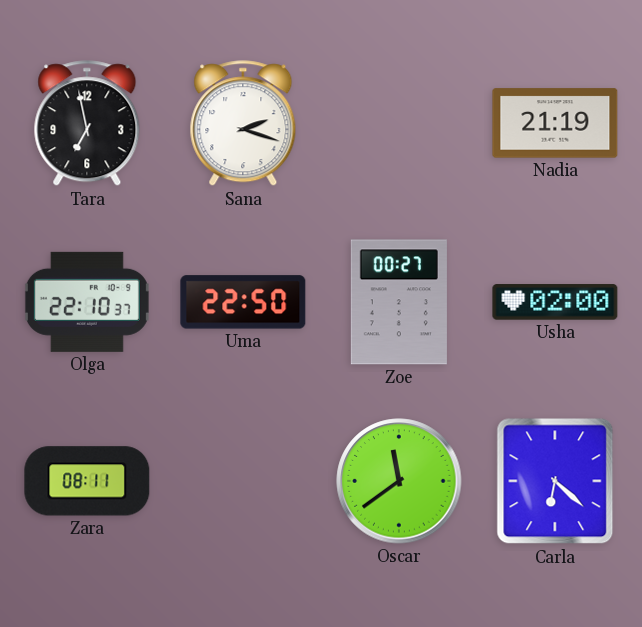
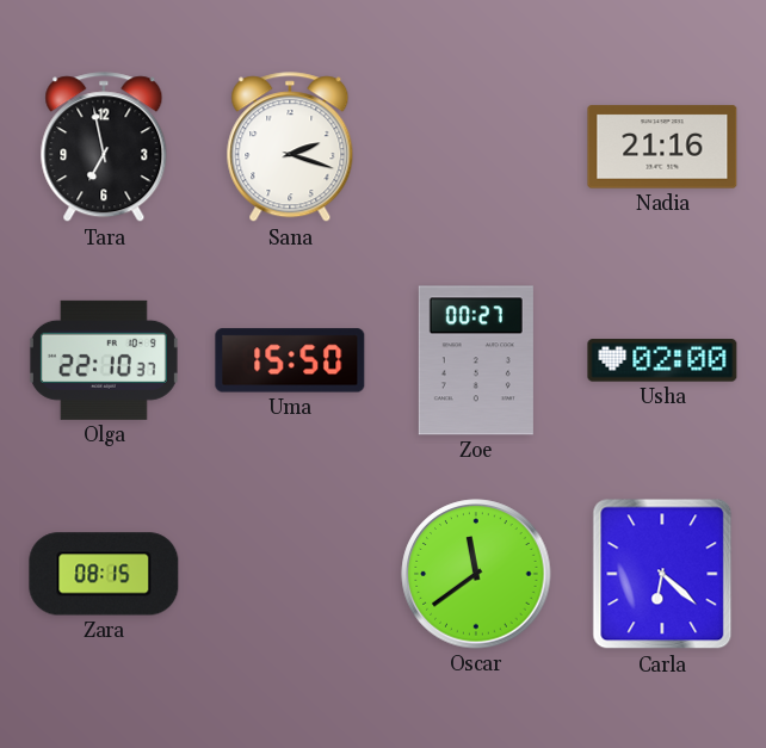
Nadia: 21:19 -> 21:16
Uma: 22:50 -> 15:50
Zara: 08:11 -> 08:15
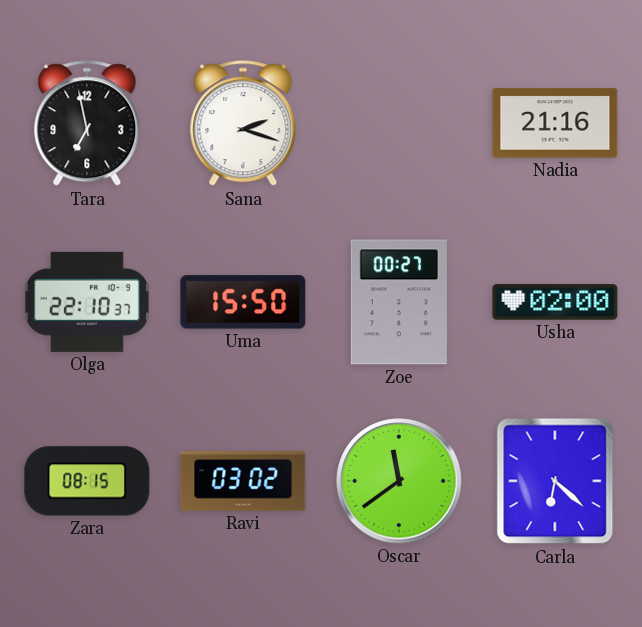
Ravi: none -> 03:02
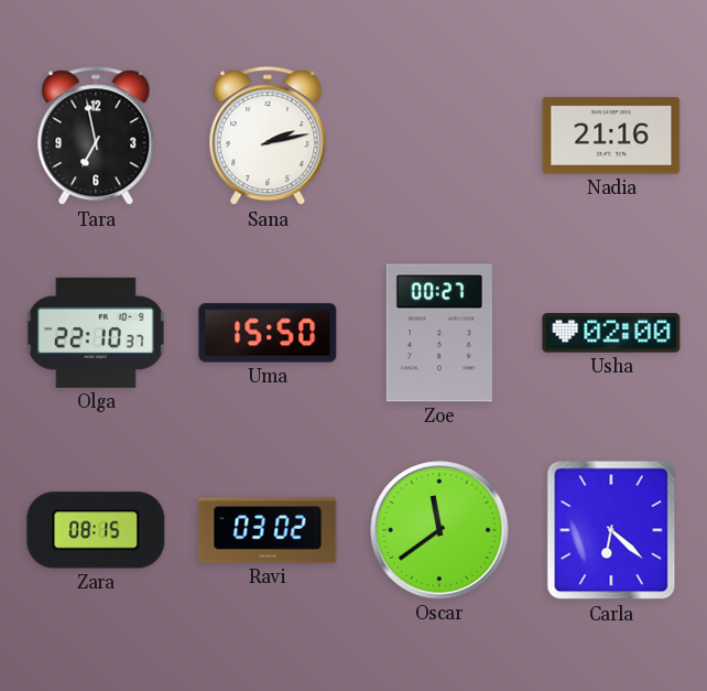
Sana: 2:18 -> 2:13
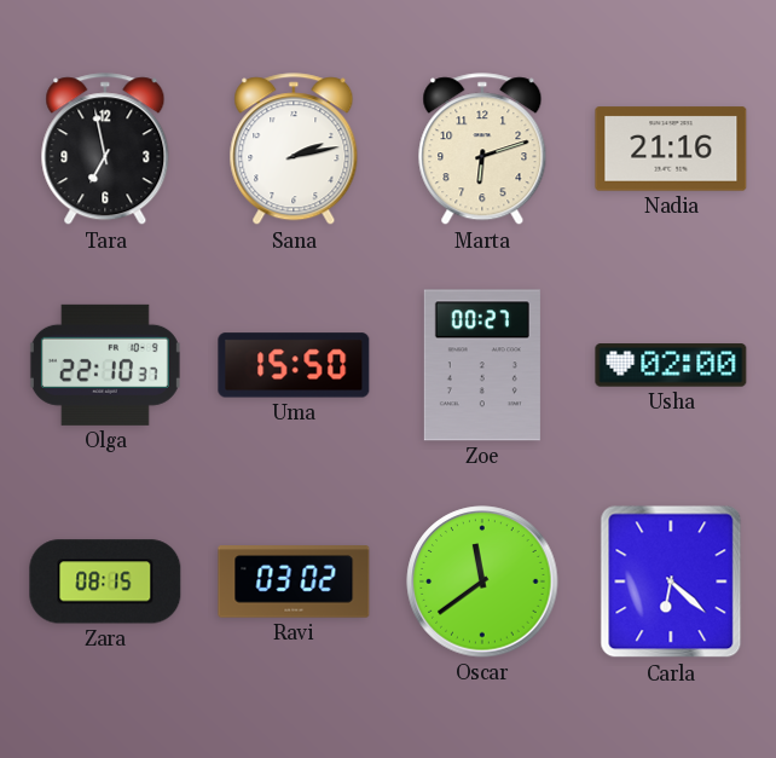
Marta: none -> 6:12
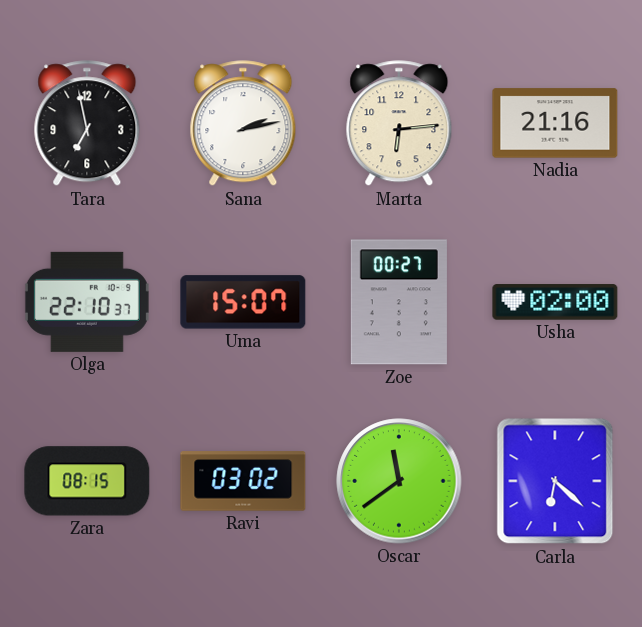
Marta: 6:12 -> 6:14
Uma: 15:50 -> 15:07
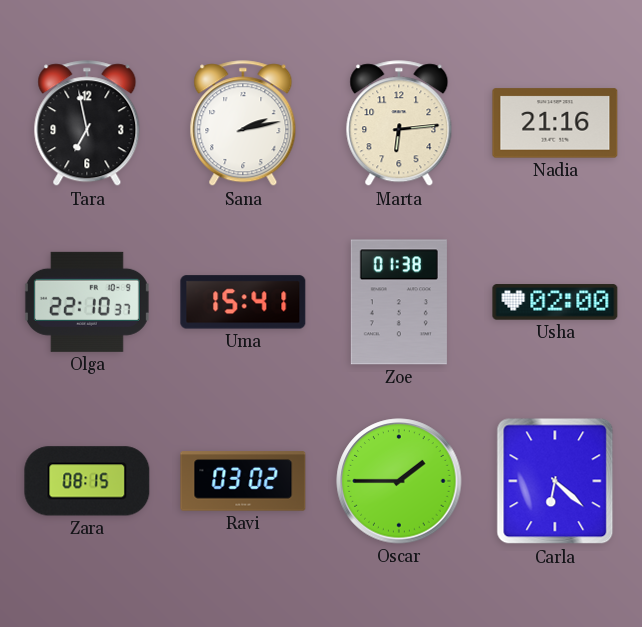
Uma: 15:07 -> 15:41
Zoe: 00:27 -> 01:38
Oscar: 11:39 -> 1:45
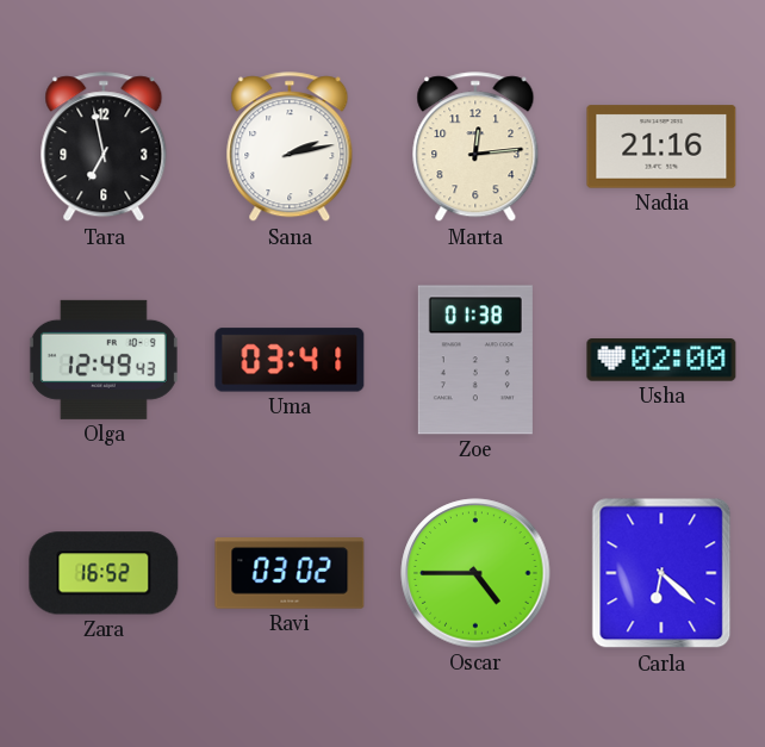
Marta: 6:14 -> 12:14
Olga: 22:10 -> 12:49
Uma: 15:41 -> 03:41
Zara: 08:15 -> 16:52
Oscar: 1:45 -> 4:45
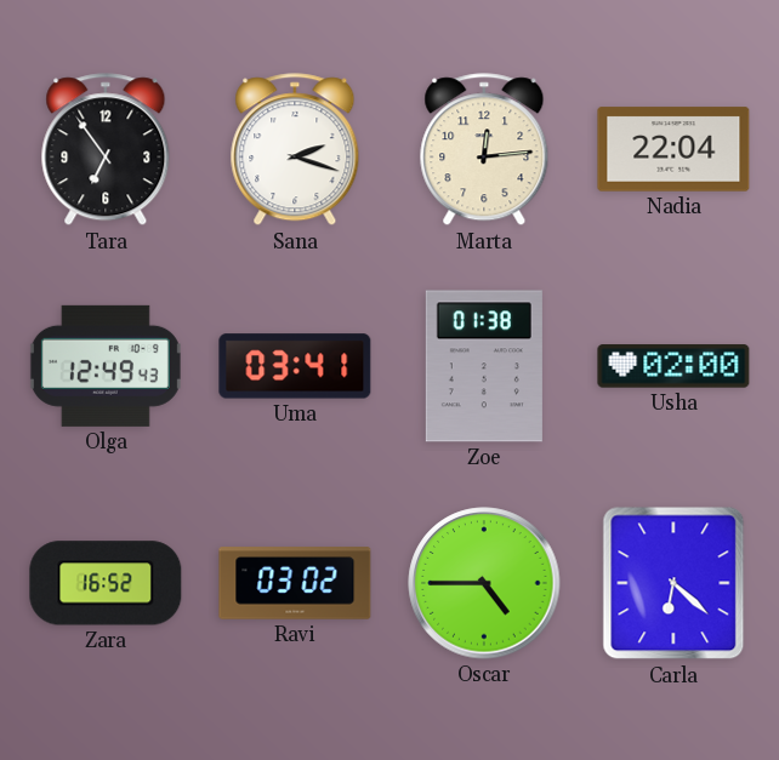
Tara: 6:58 -> 6:54
Sana: 2:13 -> 2:18
Nadia: 21:16 -> 22:04
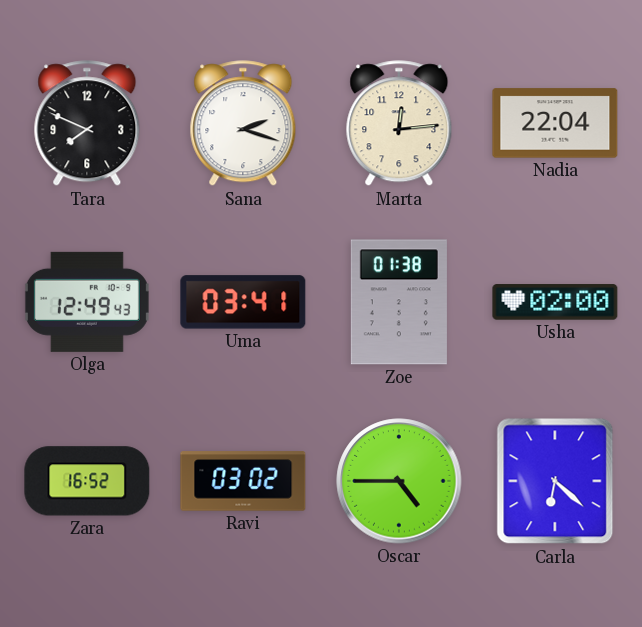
Tara: 6:54 -> 7:49
